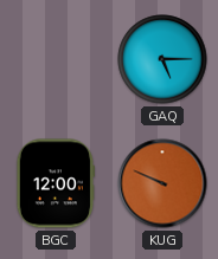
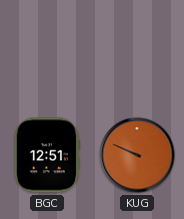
GAQ: 5:15 -> none
BGC: 12:00 -> 12:51
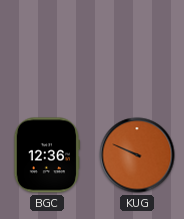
BGC: 12:51 -> 12:36
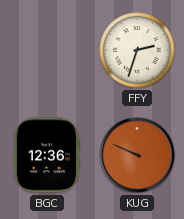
FFY: none -> 2:33
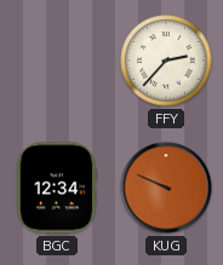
FFY: 2:33 -> 2:37
BGC: 12:36 -> 12:34
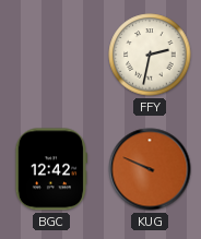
FFY: 2:37 -> 2:32
BGC: 12:34 -> 12:42
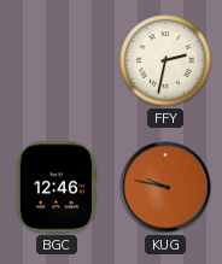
BGC: 12:42 -> 12:46
KUG: 9:49 -> 9:47
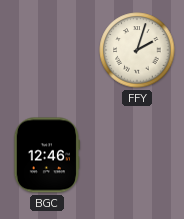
FFY: 2:32 -> 2:03
KUG: 9:47 -> none
